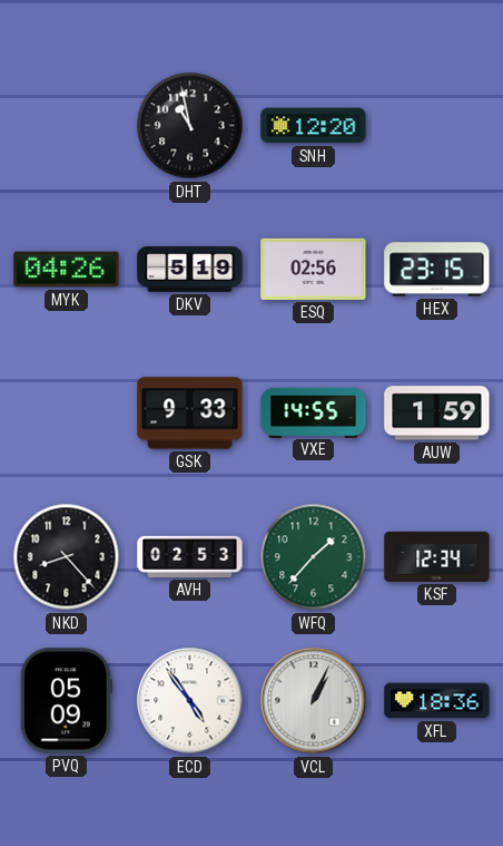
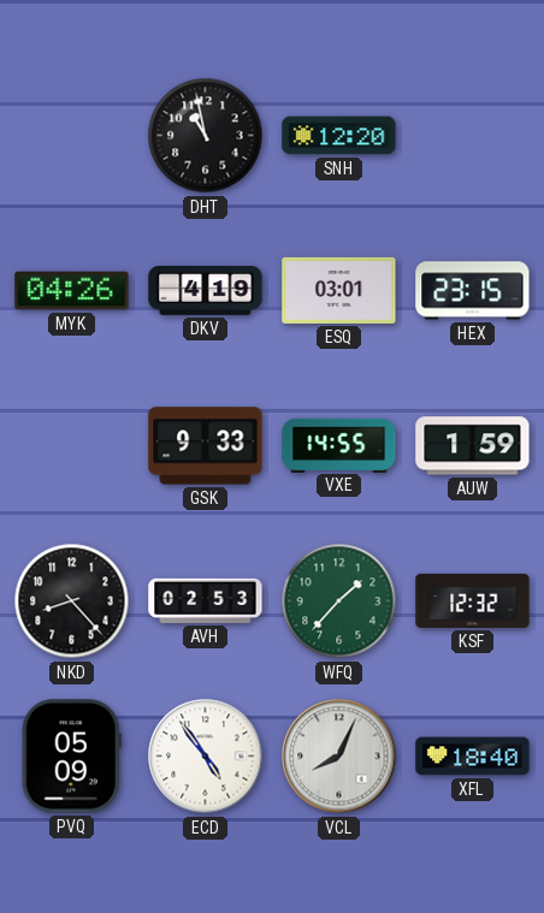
DKV: 5:19 -> 4:19
ESQ: 02:56 -> 03:01
KSF: 12:34 -> 12:32
VCL: 1:04 -> 8:04
XFL: 18:36 -> 18:40
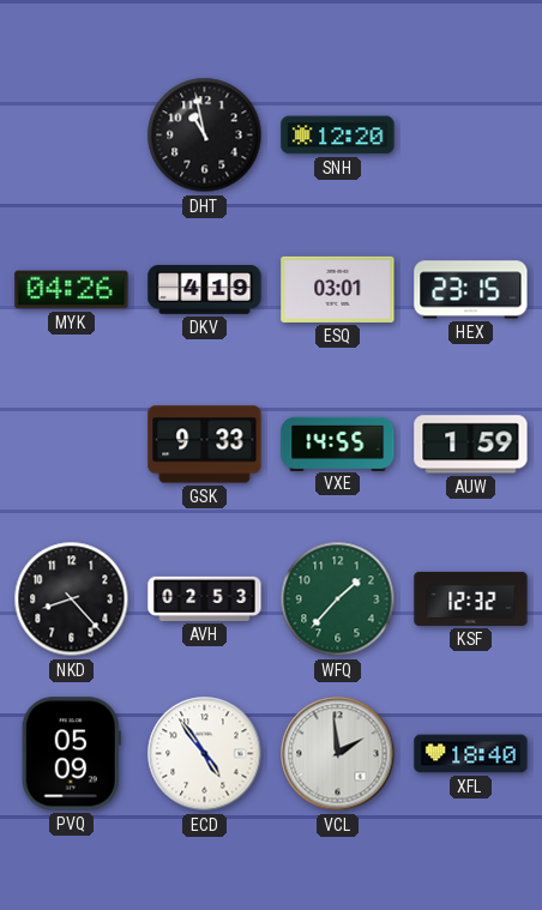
VCL: 8:04 -> 1:59
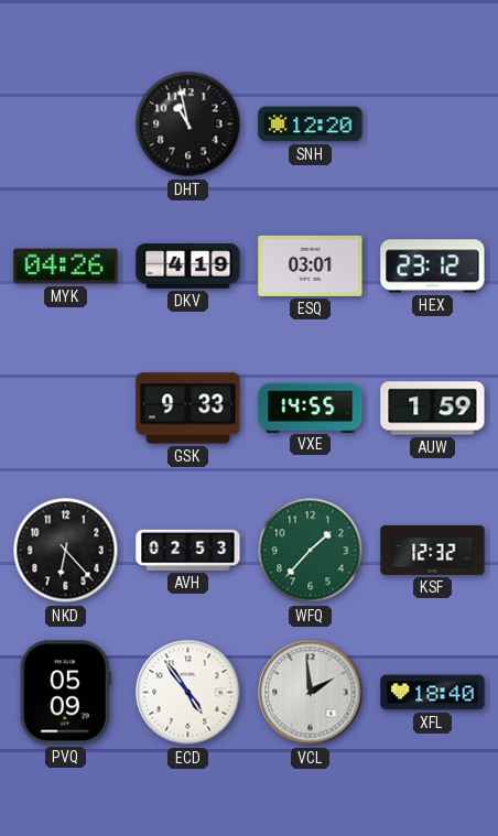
HEX: 23:15 -> 23:12
NKD: 8:23 -> 6:23
